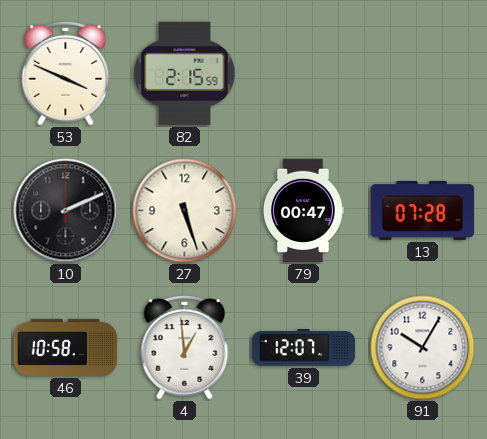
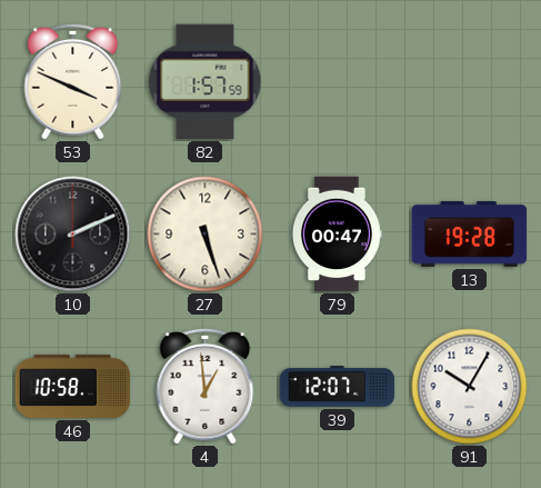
82: 2:15 -> 1:57
13: 07:28 -> 19:28
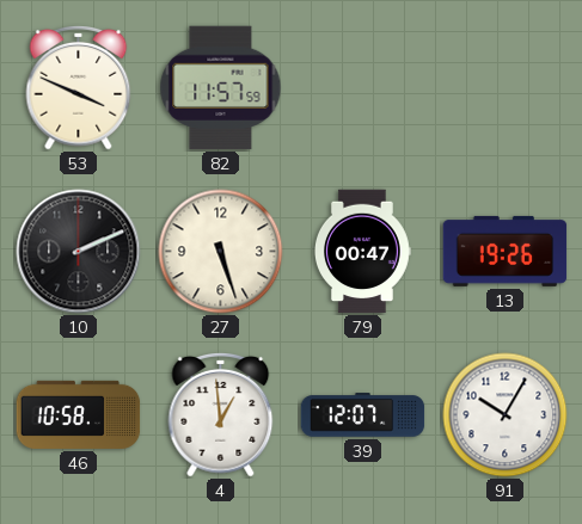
82: 1:57 -> 11:57
13: 19:28 -> 19:26
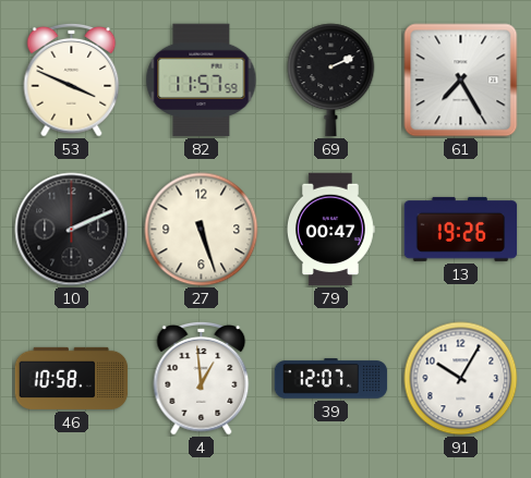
69: none -> 2:11
61: none -> 7:25
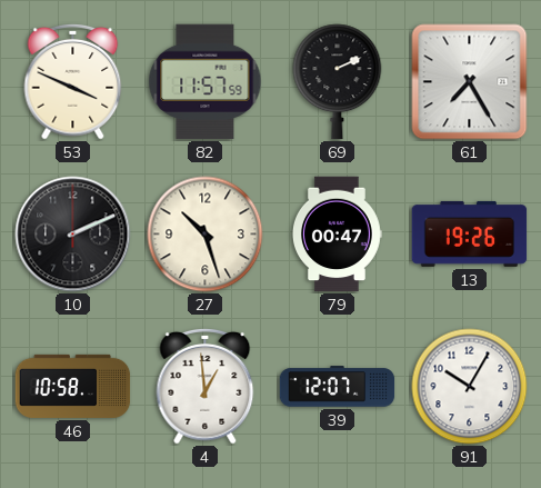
27: 5:27 -> 10:27
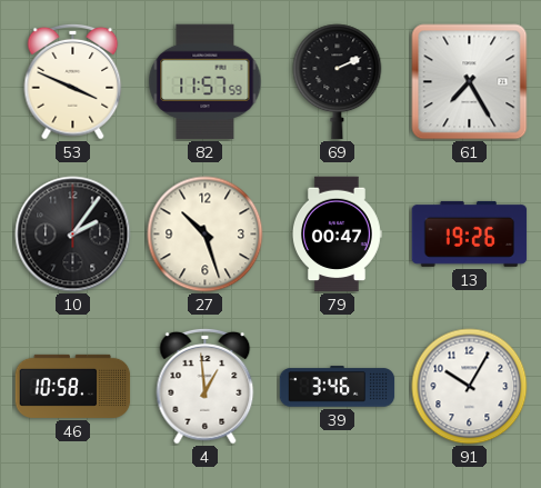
10: 2:11 -> 2:06
39: 12:07 -> 3:46
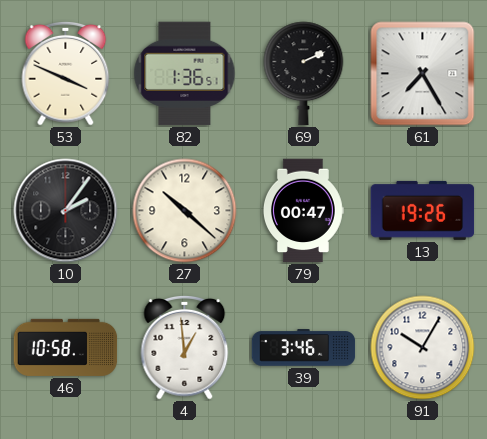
82: 11:57 -> 1:36
27: 10:27 -> 10:22
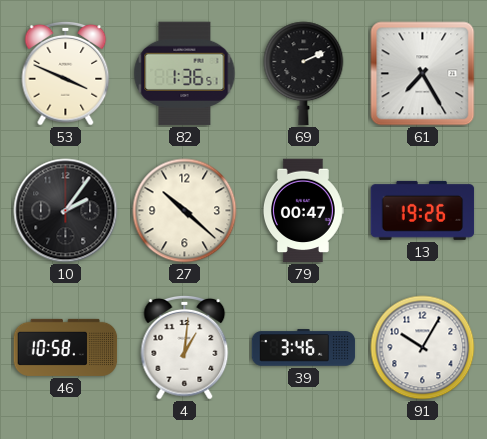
4: 12:59 -> 1:01
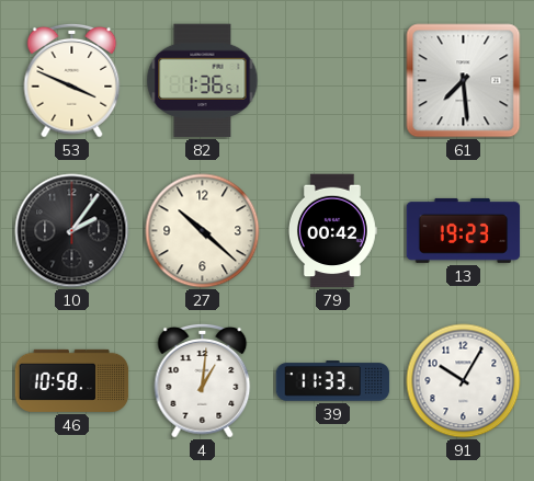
69: 2:11 -> none
61: 7:25 -> 7:29
79: 00:47 -> 00:42
13: 19:26 -> 19:23
39: 3:46 -> 11:33
